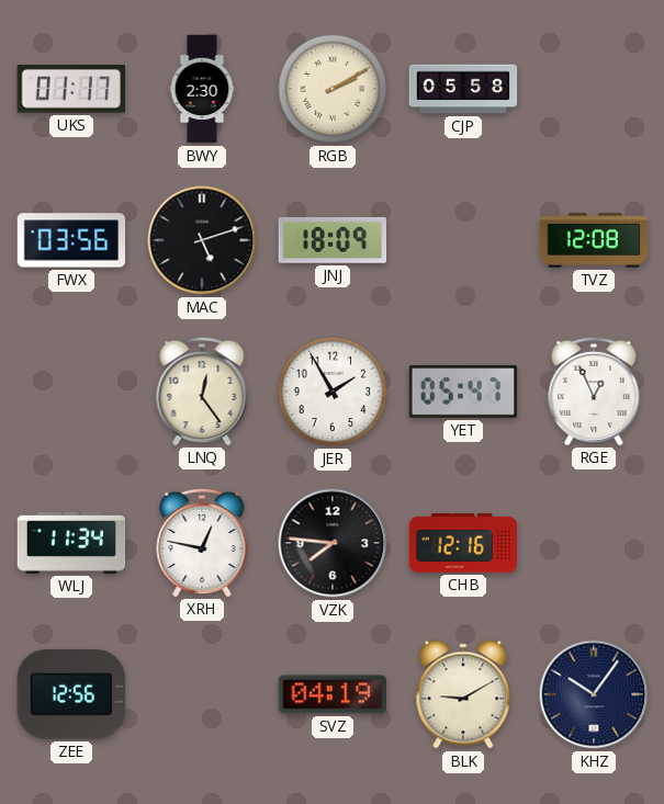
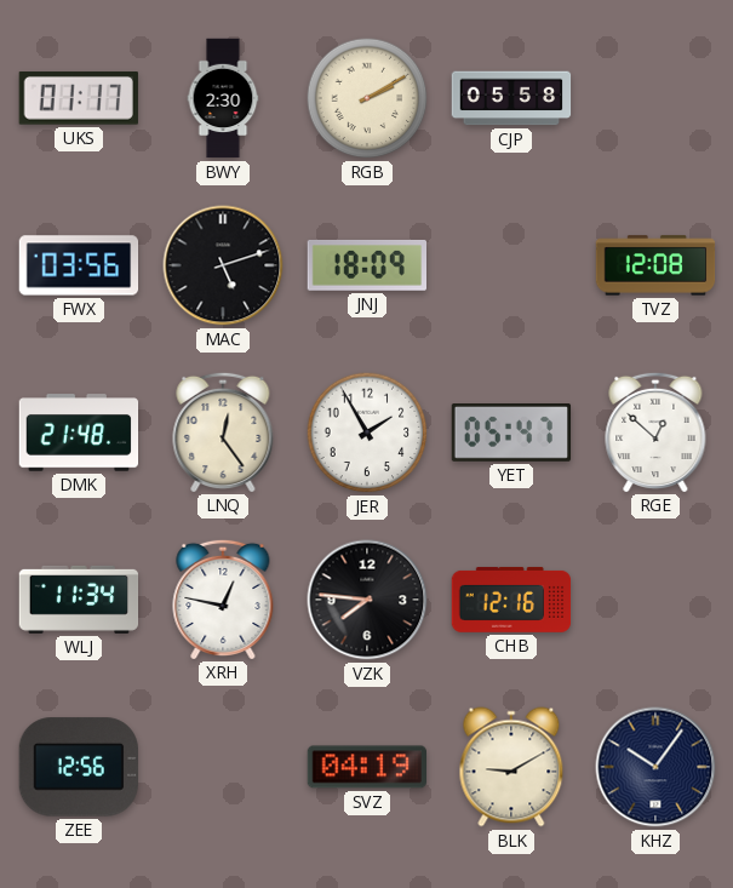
DMK: none -> 21:48
RGE: 12:56 -> 12:52
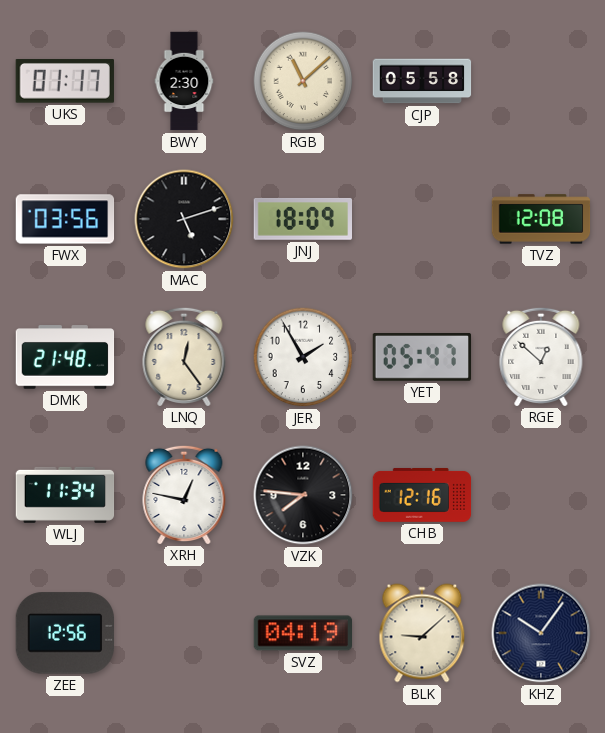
RGB: 2:10 -> 11:08
BLK: 9:10 -> 9:08
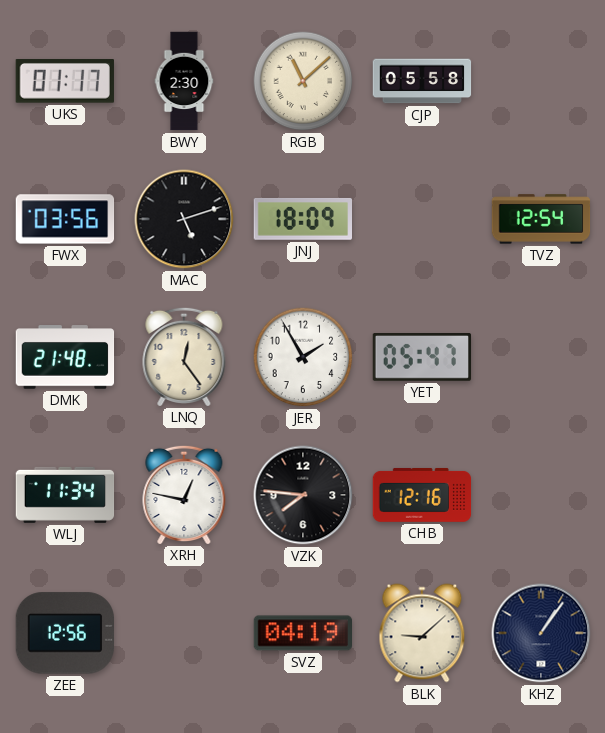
TVZ: 12:08 -> 12:54
RGE: 12:52 -> none
KHZ: 10:06 -> 1:06
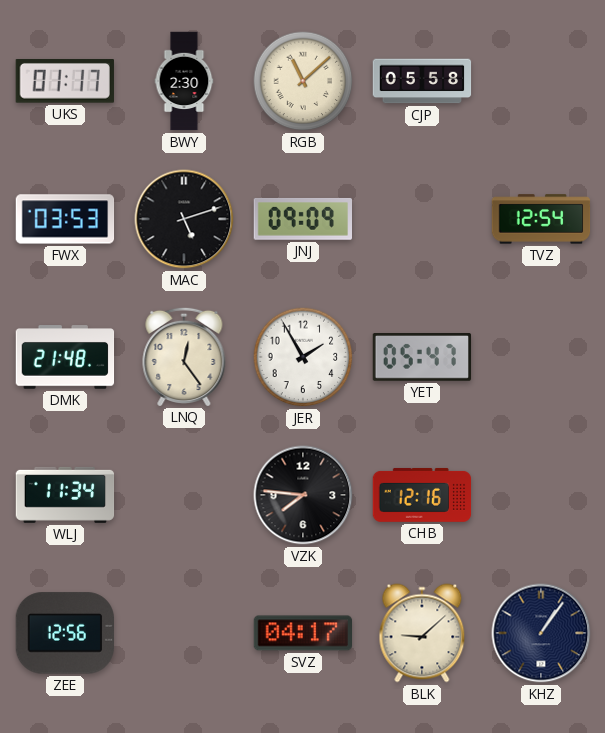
FWX: 03:56 -> 03:53
JNJ: 18:09 -> 09:09
XRH: 12:47 -> none
SVZ: 04:19 -> 04:17
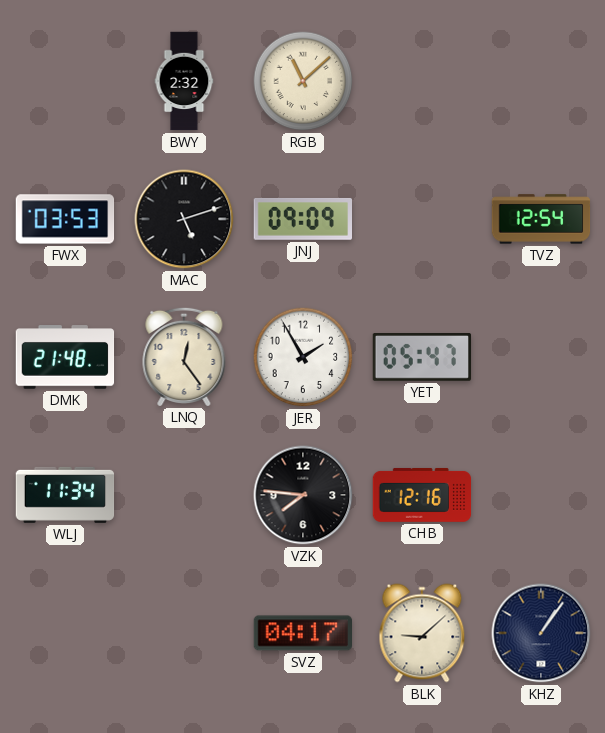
UKS: 01:17 -> none
BWY: 2:30 -> 2:32
CJP: 05:58 -> none
ZEE: 12:56 -> none
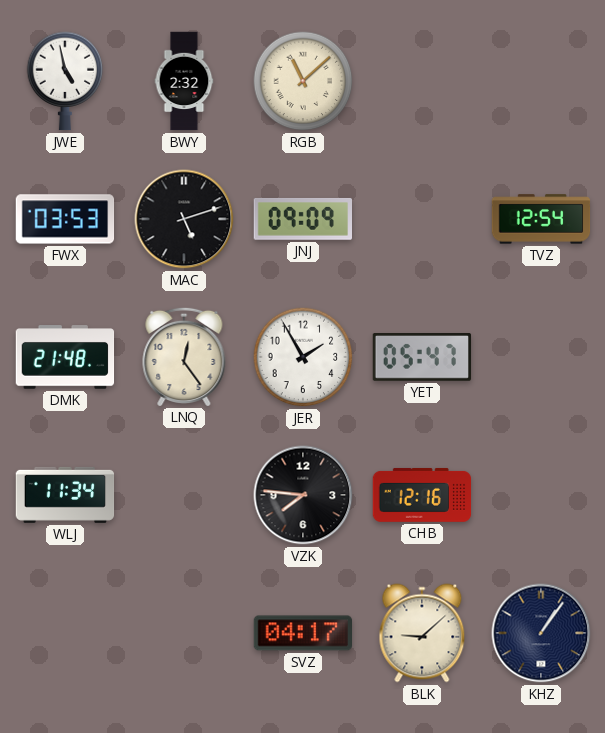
JWE: none -> 4:58
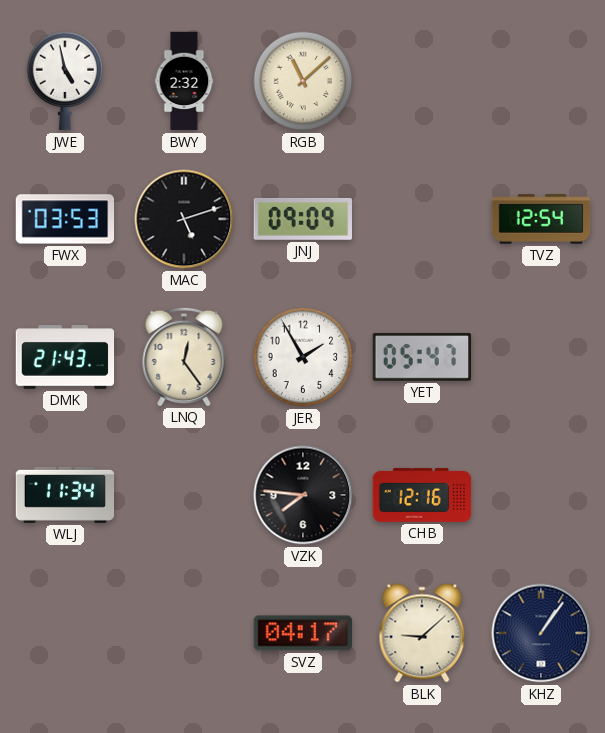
DMK: 21:48 -> 21:43
